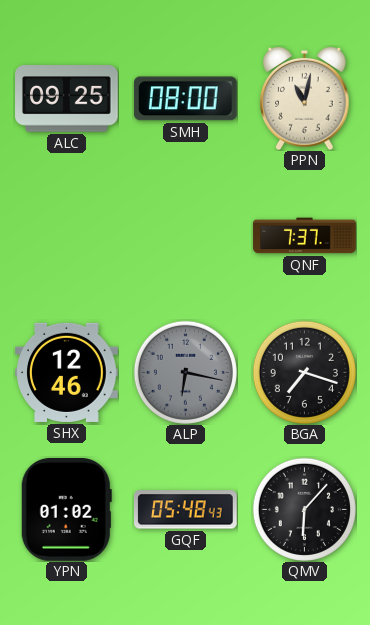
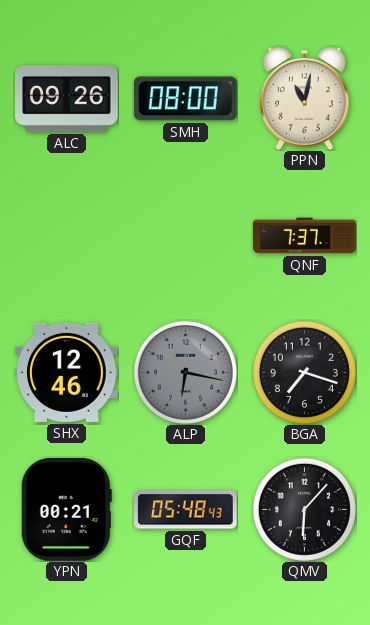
ALC: 09:25 -> 09:26
YPN: 01:02 -> 00:21
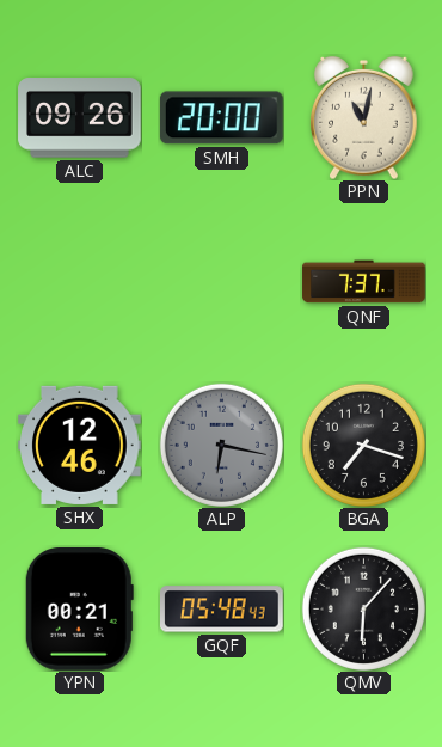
SMH: 08:00 -> 20:00
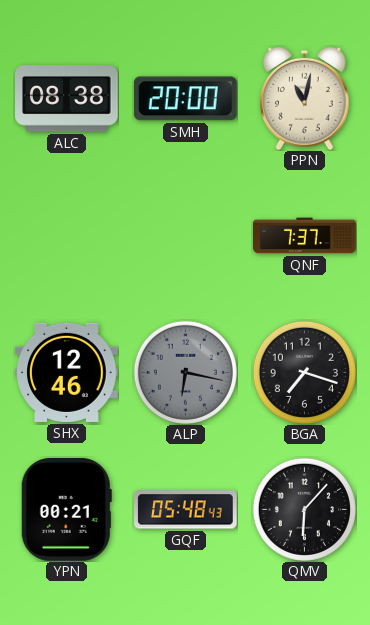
ALC: 09:26 -> 08:38
